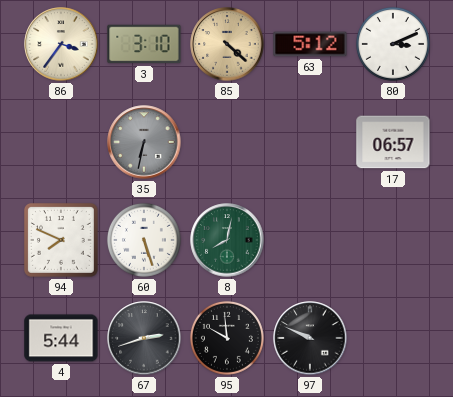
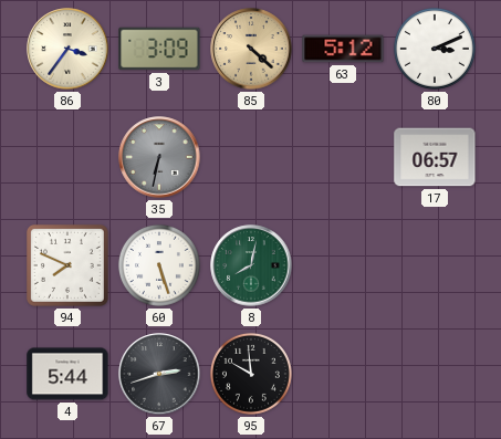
3: 3:10 -> 3:09
97: 9:49 -> none
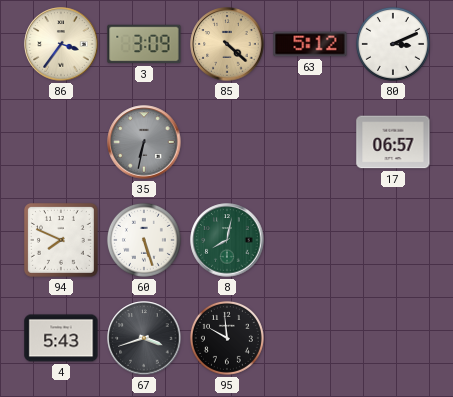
4: 5:44 -> 5:43
67: 2:42 -> 3:42
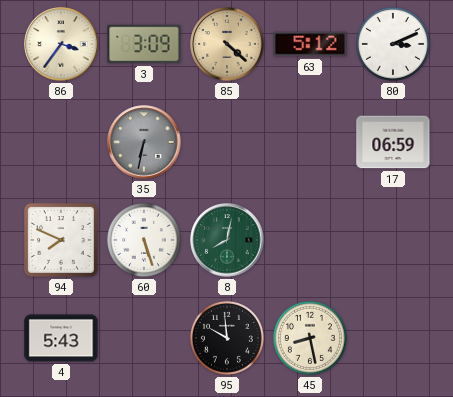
17: 06:57 -> 06:59
67: 3:42 -> none
45: none -> 8:28
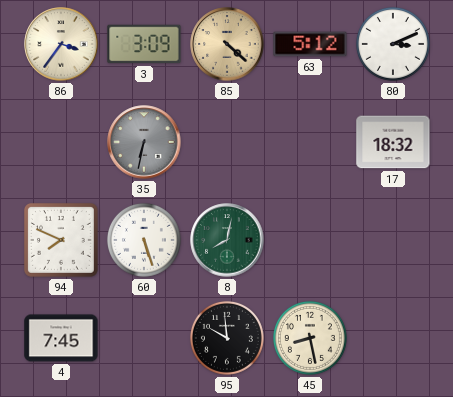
17: 06:59 -> 18:32
4: 5:43 -> 7:45
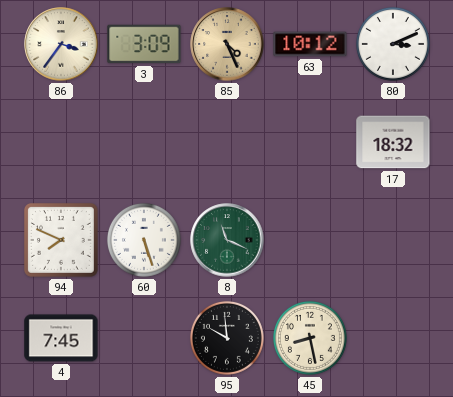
85: 4:22 -> 4:26
63: 5:12 -> 10:12
35: 6:32 -> none
8: 8:02 -> 11:19
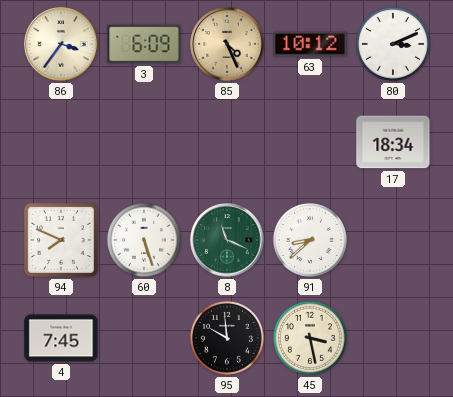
3: 3:09 -> 6:09
17: 18:32 -> 18:34
91: none -> 8:38
45: 8:28 -> 3:28
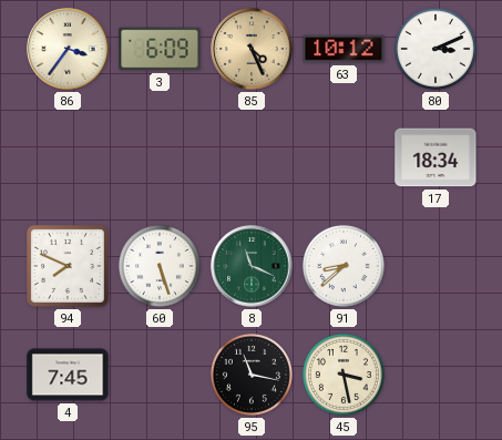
95: 9:59 -> 11:17
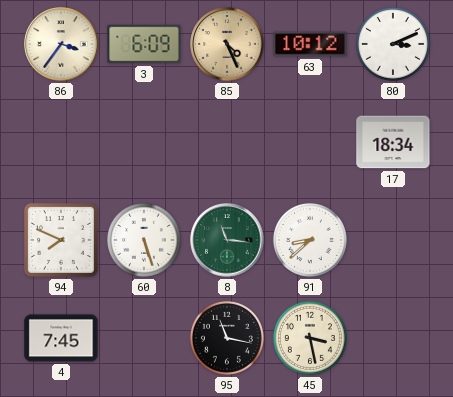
8: 11:19 -> 11:16
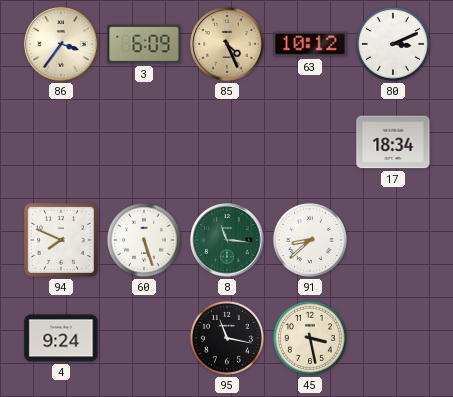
4: 7:45 -> 9:24
